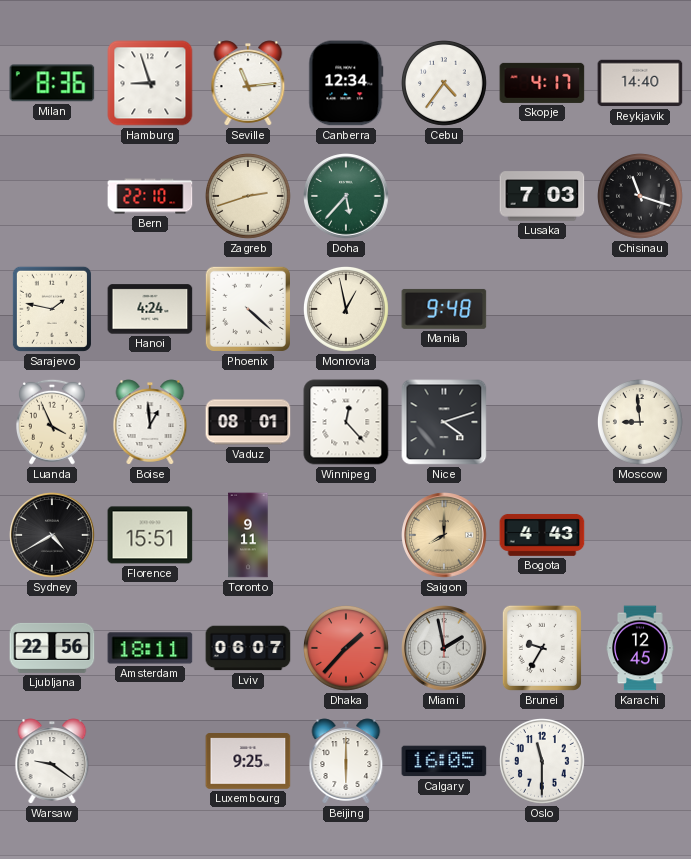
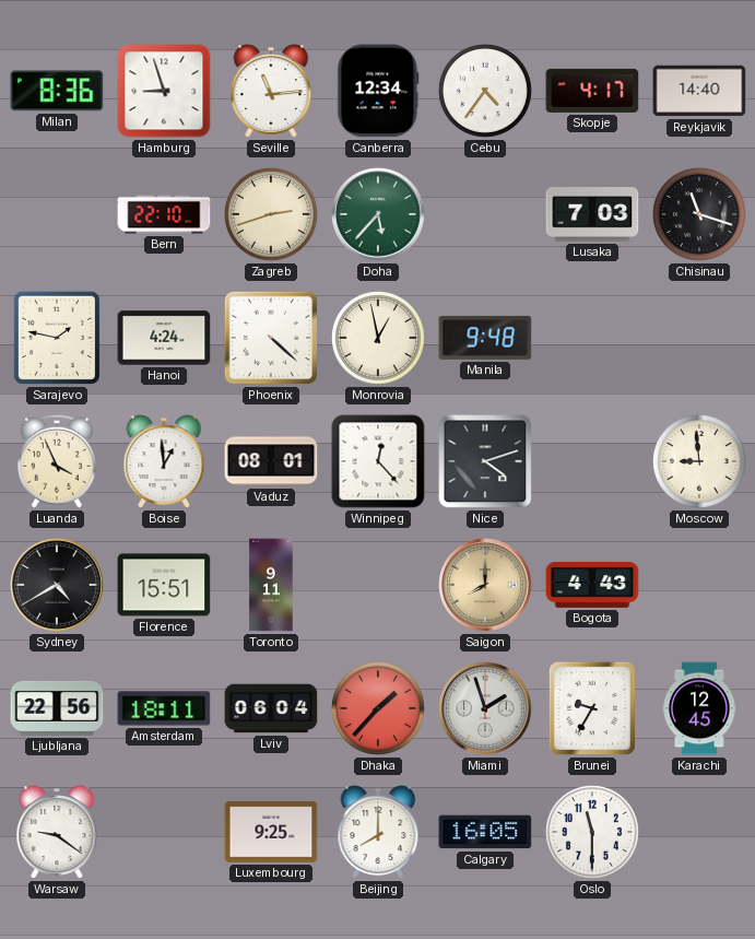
Lviv: 06:07 -> 06:04
Miami: 1:58 -> 1:57
Beijing: 6:00 -> 8:00
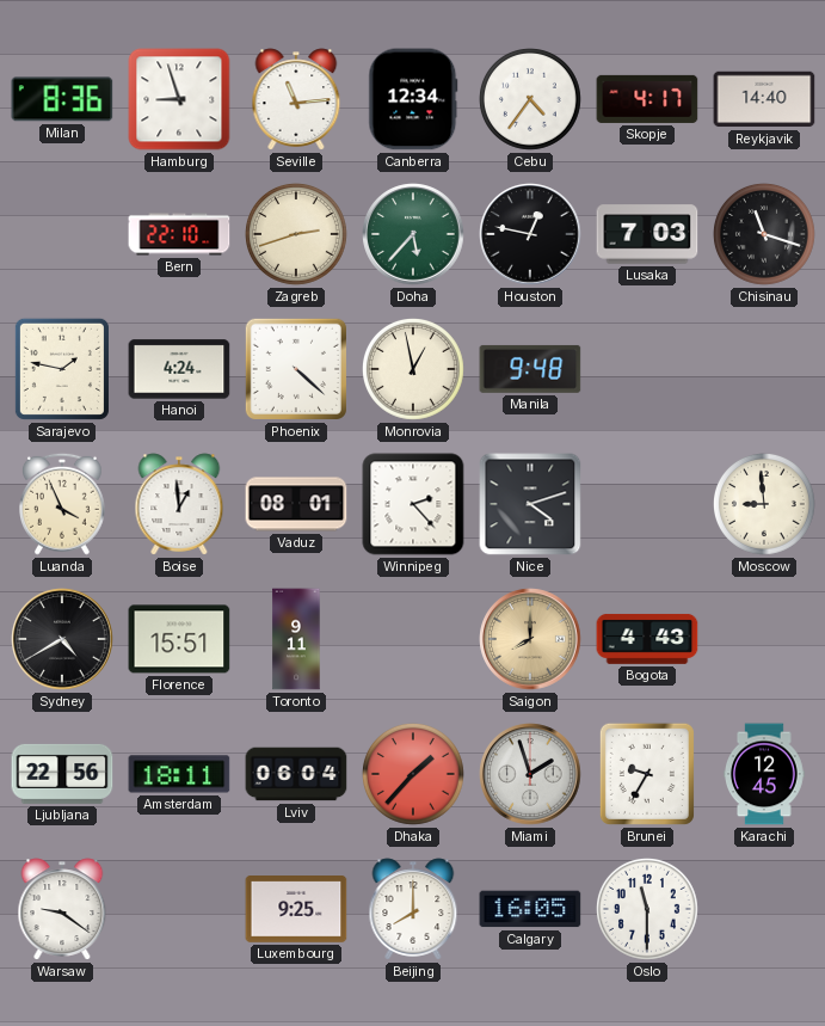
Houston: none -> 12:47
Winnipeg: 12:23 -> 2:23
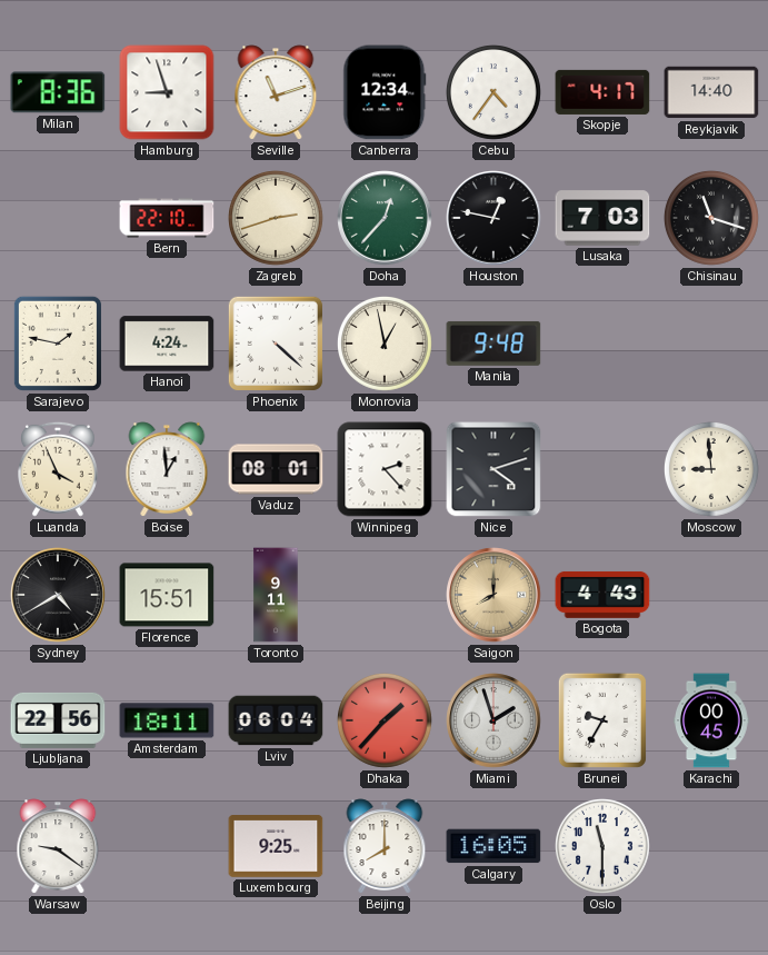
Seville: 11:14 -> 11:12
Doha: 5:37 -> 12:37
Karachi: 12:45 -> 00:45
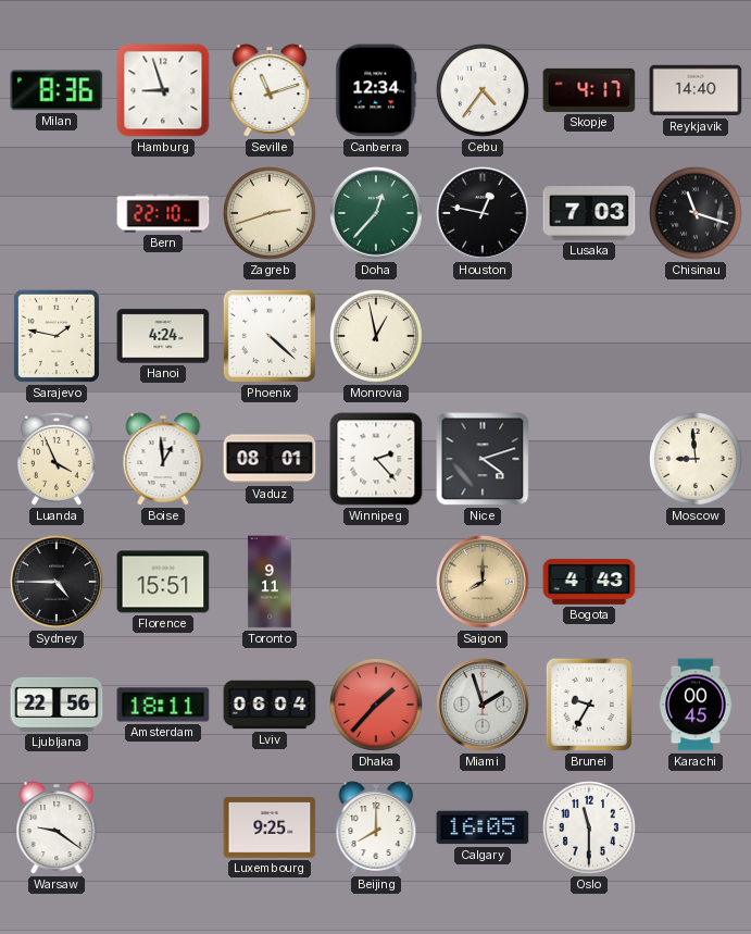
Manila: 9:48 -> none
Sydney: 4:40 -> 4:45
